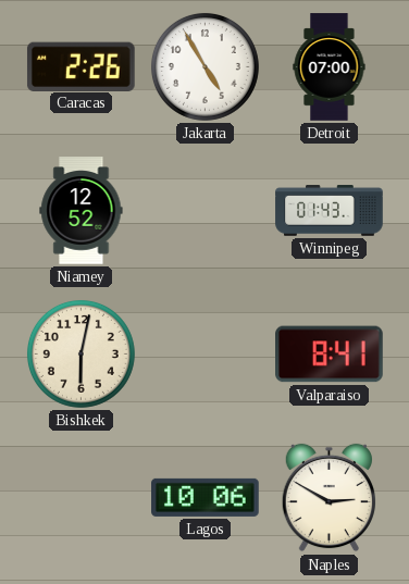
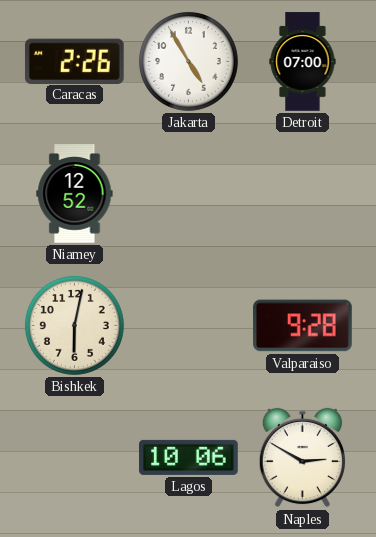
Winnipeg: 01:43 -> none
Valparaiso: 8:41 -> 9:28
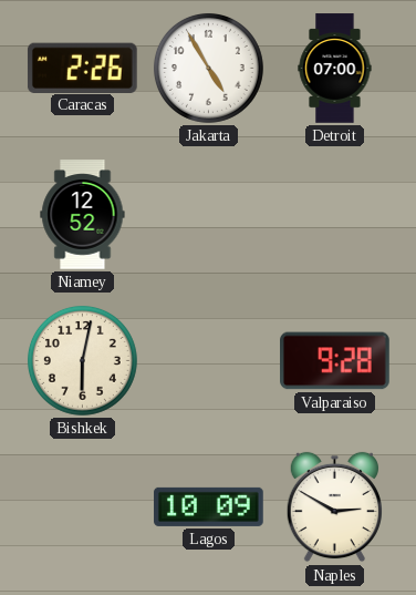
Lagos: 10:06 -> 10:09
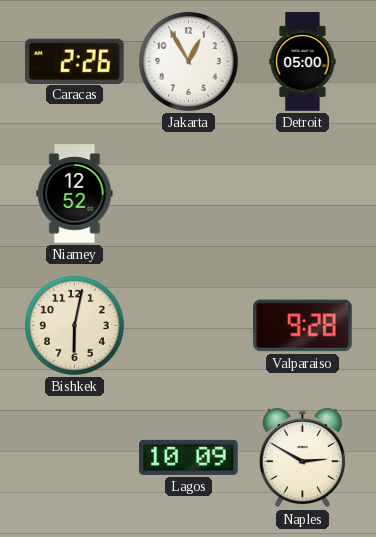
Jakarta: 4:55 -> 12:55
Detroit: 07:00 -> 05:00
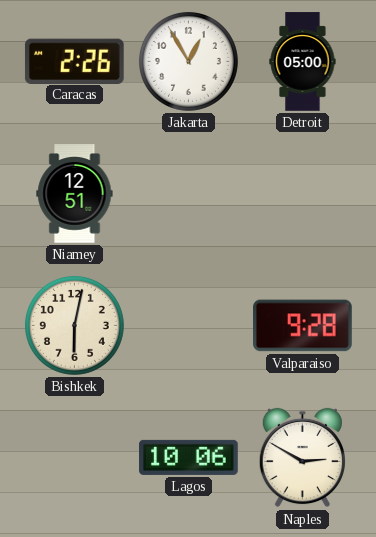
Niamey: 12:52 -> 12:51
Lagos: 10:09 -> 10:06
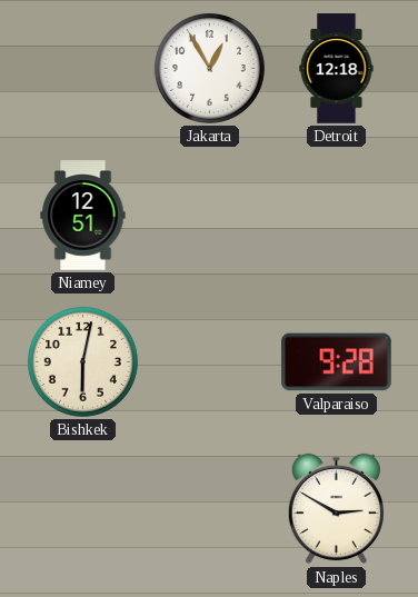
Caracas: 2:26 -> none
Detroit: 05:00 -> 12:18
Lagos: 10:06 -> none
